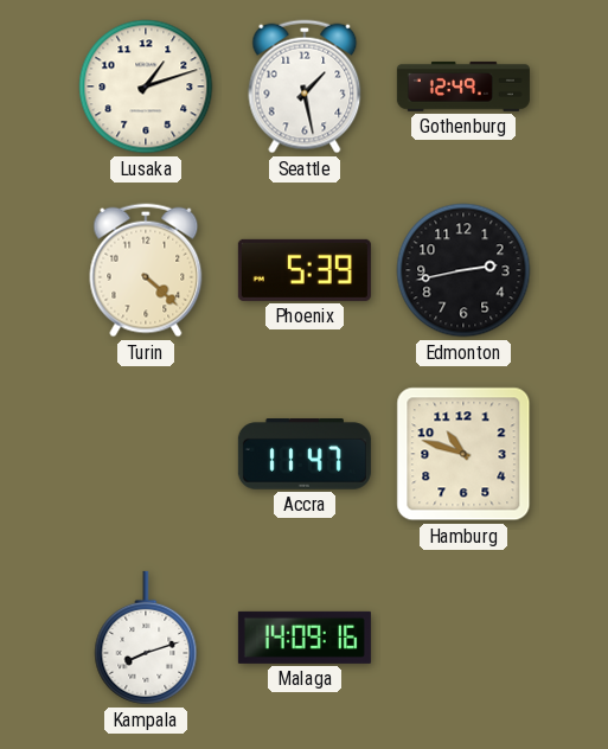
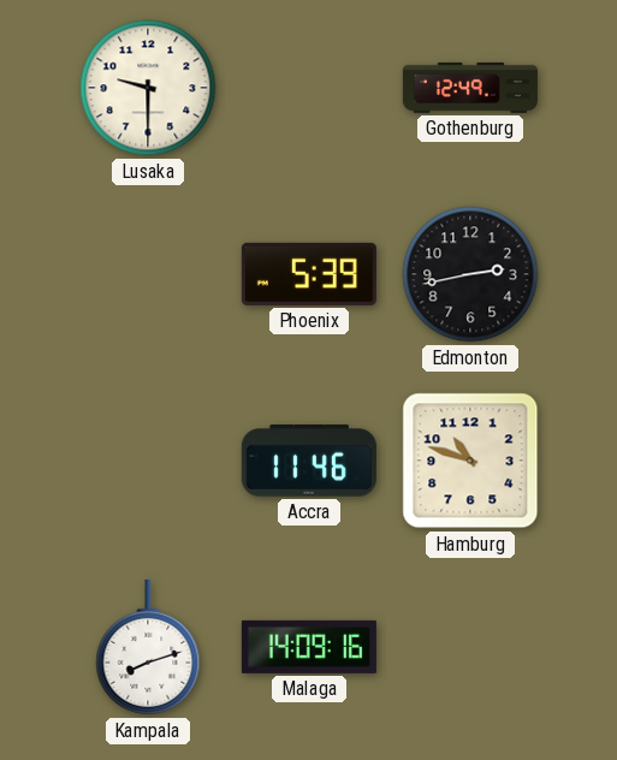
Lusaka: 1:12 -> 9:30
Seattle: 1:28 -> none
Turin: 4:22 -> none
Accra: 11:47 -> 11:46
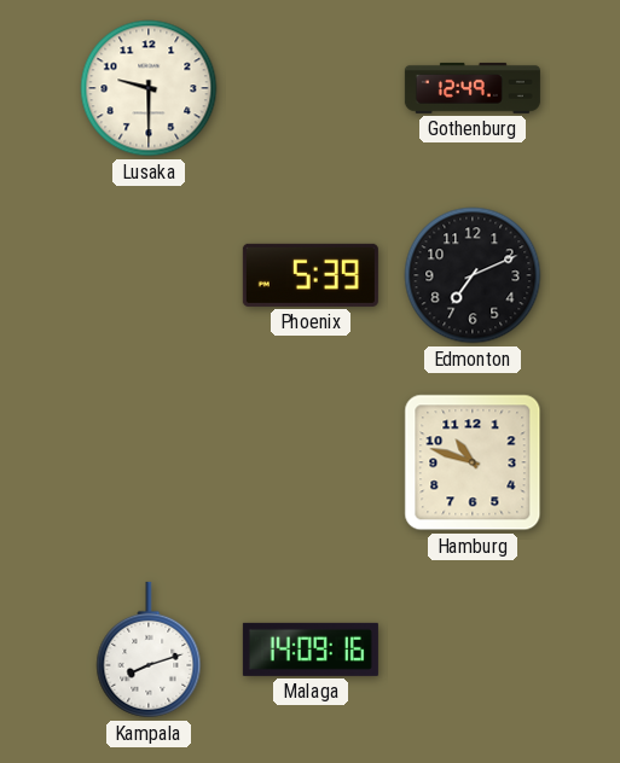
Edmonton: 2:43 -> 7:11
Accra: 11:46 -> none
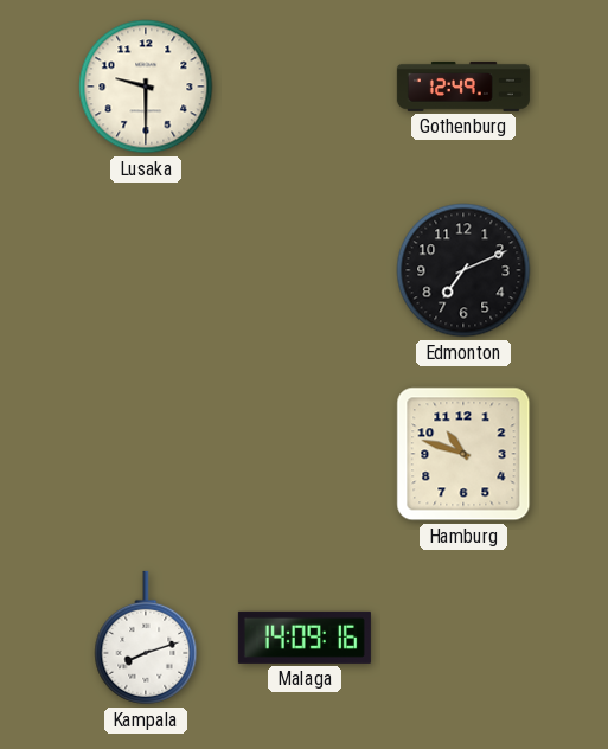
Phoenix: 5:39 -> none
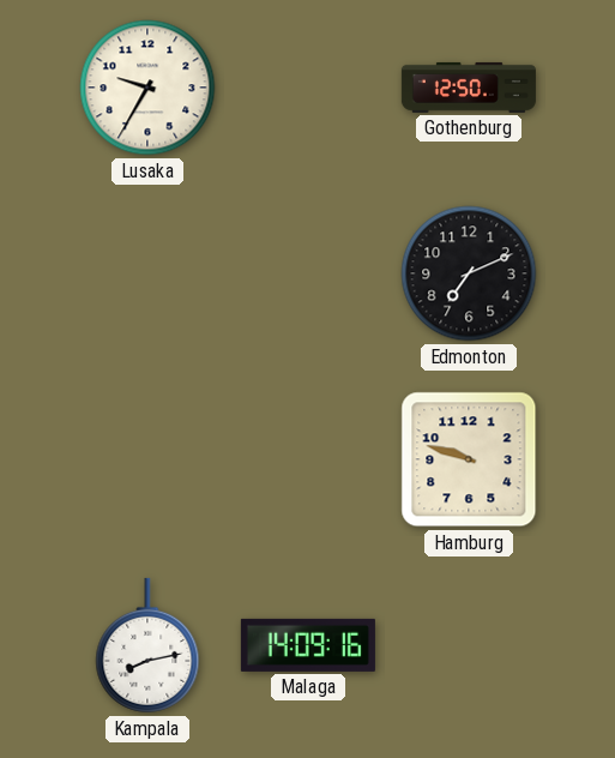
Lusaka: 9:30 -> 9:35
Gothenburg: 12:49 -> 12:50
Hamburg: 10:48 -> 9:48
Kampala: 8:12 -> 8:13
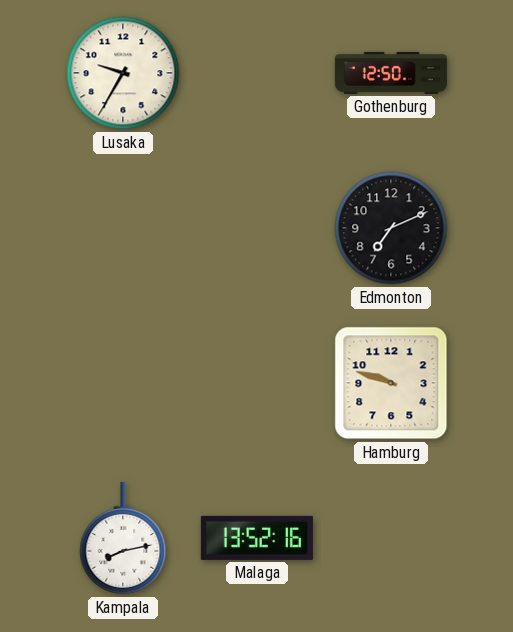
Malaga: 14:09 -> 13:52
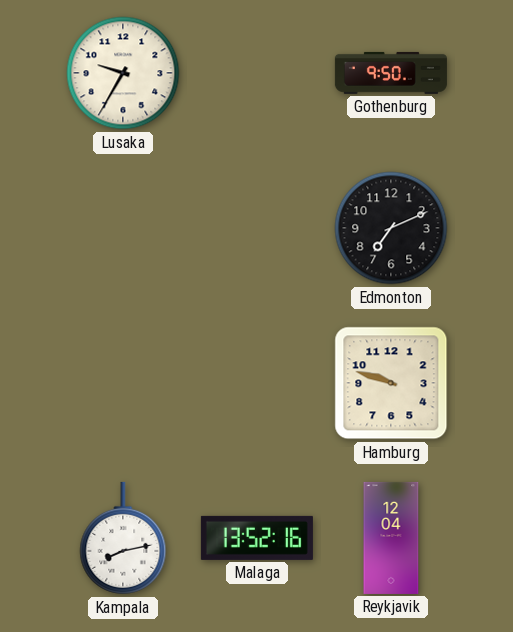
Gothenburg: 12:50 -> 9:50
Reykjavik: none -> 12:04
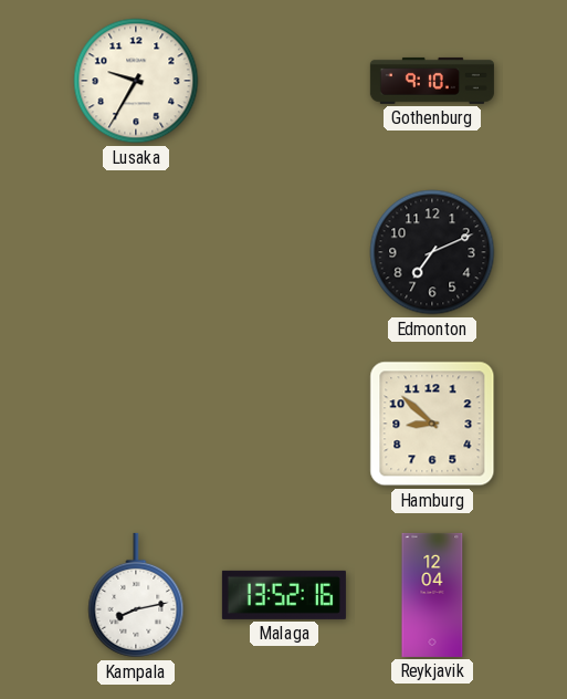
Gothenburg: 9:50 -> 9:10
Hamburg: 9:48 -> 8:52
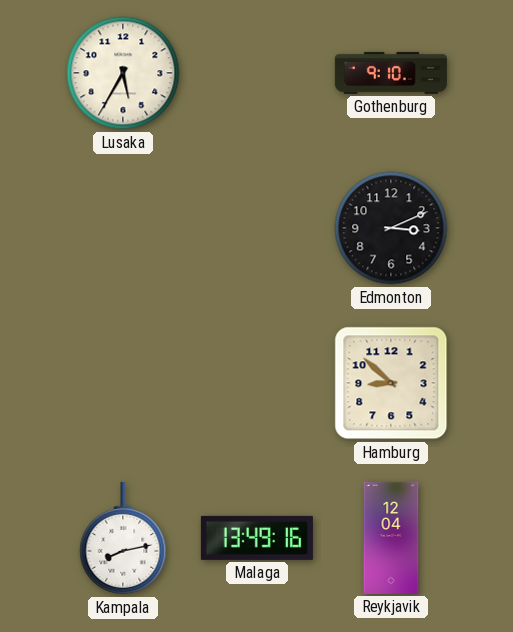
Lusaka: 9:35 -> 5:35
Edmonton: 7:11 -> 3:11
Malaga: 13:52 -> 13:49
